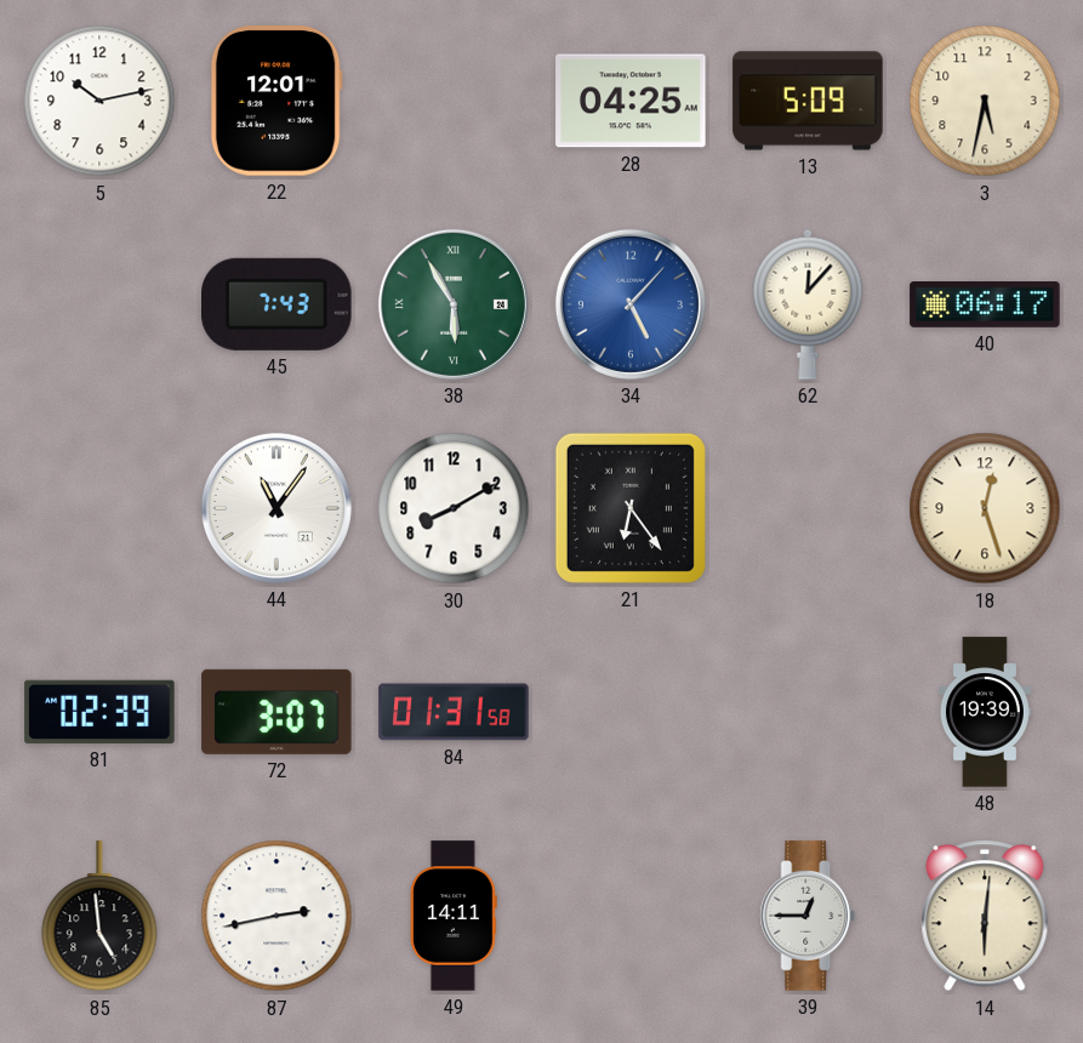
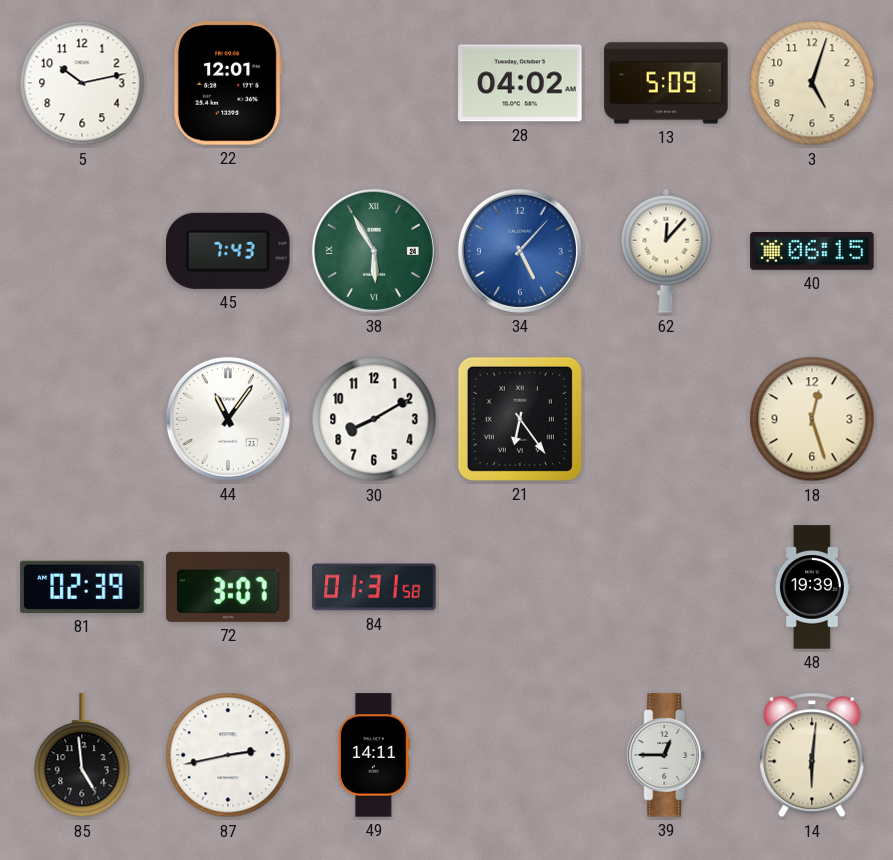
28: 04:25 -> 04:02
3: 5:32 -> 5:03
40: 06:17 -> 06:15
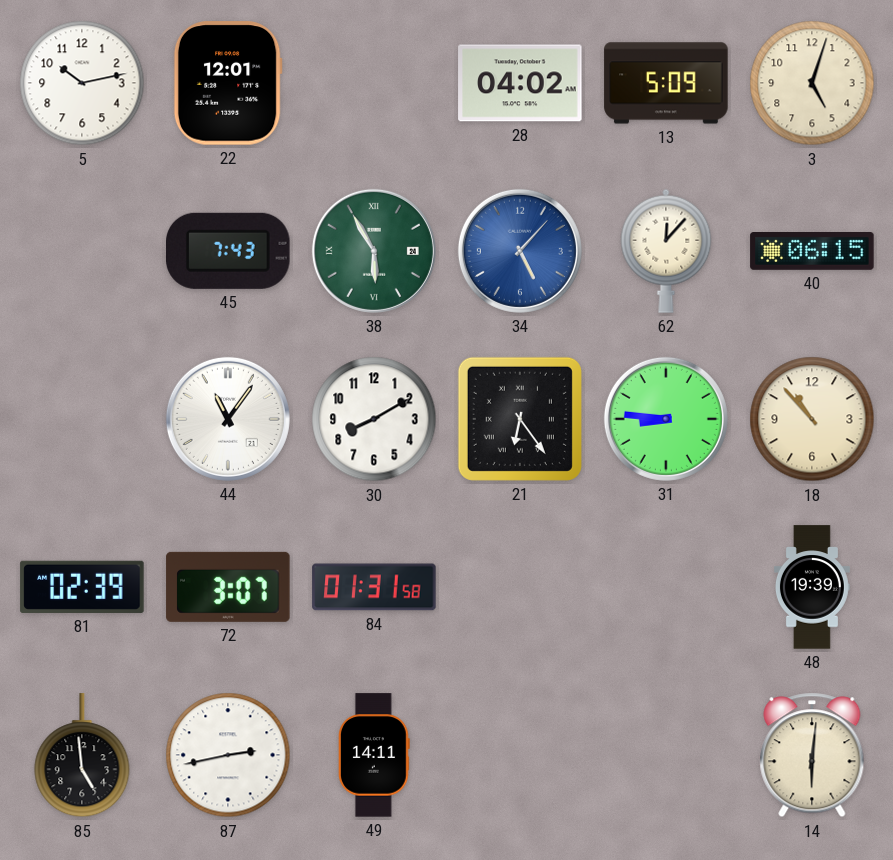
31: none -> 8:46
18: 12:27 -> 10:53
39: 12:45 -> none
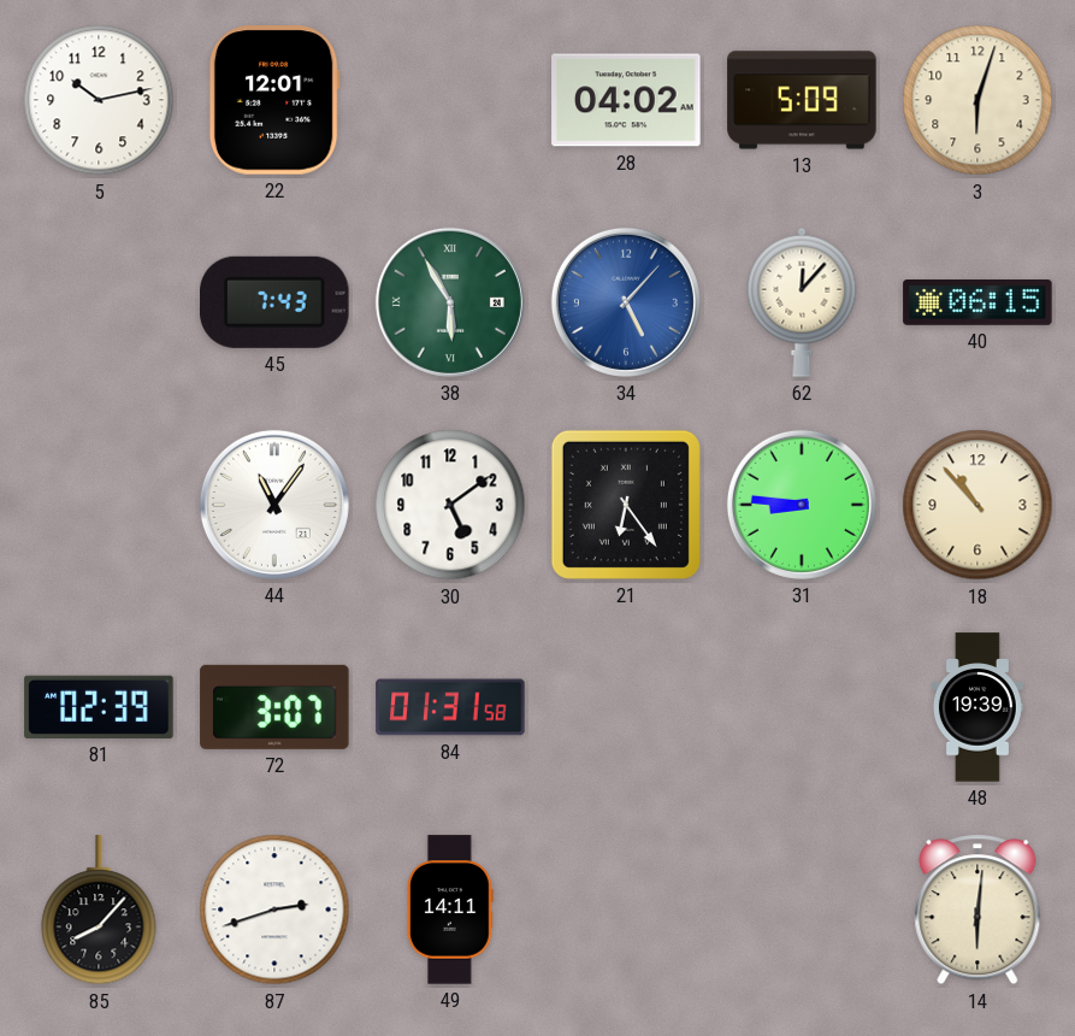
3: 5:03 -> 6:03
30: 8:10 -> 5:09
85: 4:59 -> 8:07
87: 2:43 -> 2:42
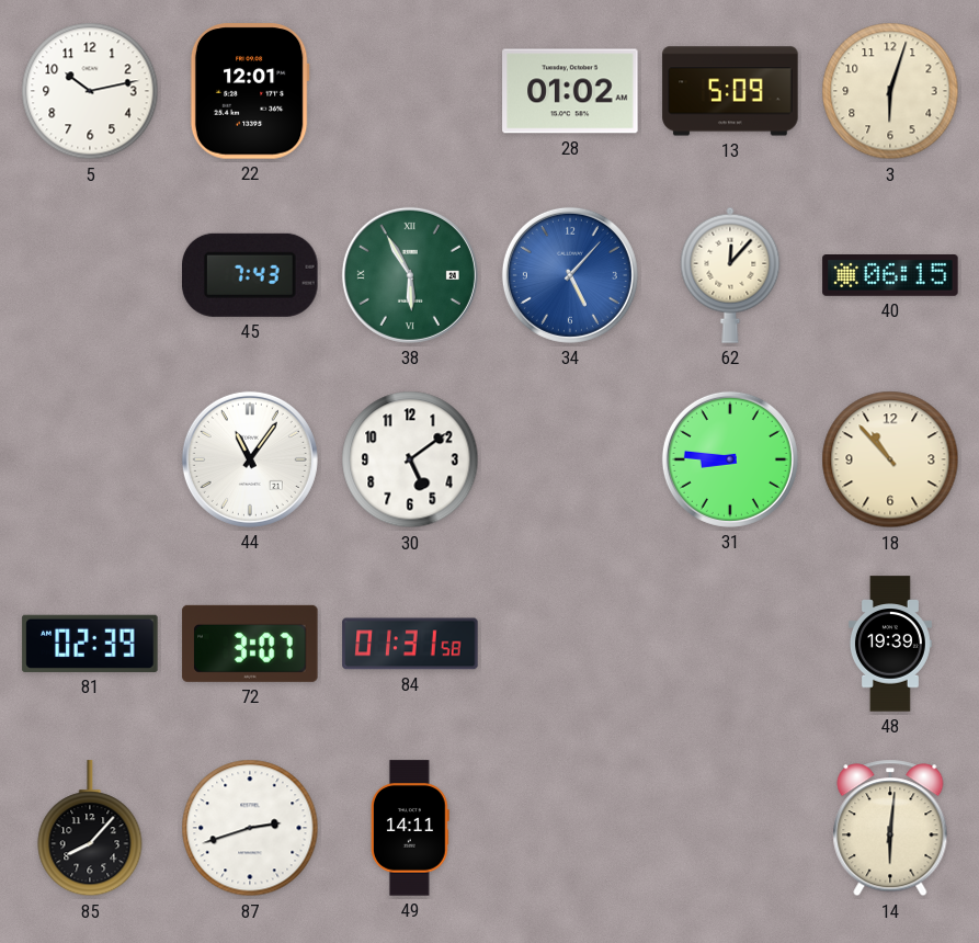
28: 04:02 -> 01:02
21: 6:24 -> none
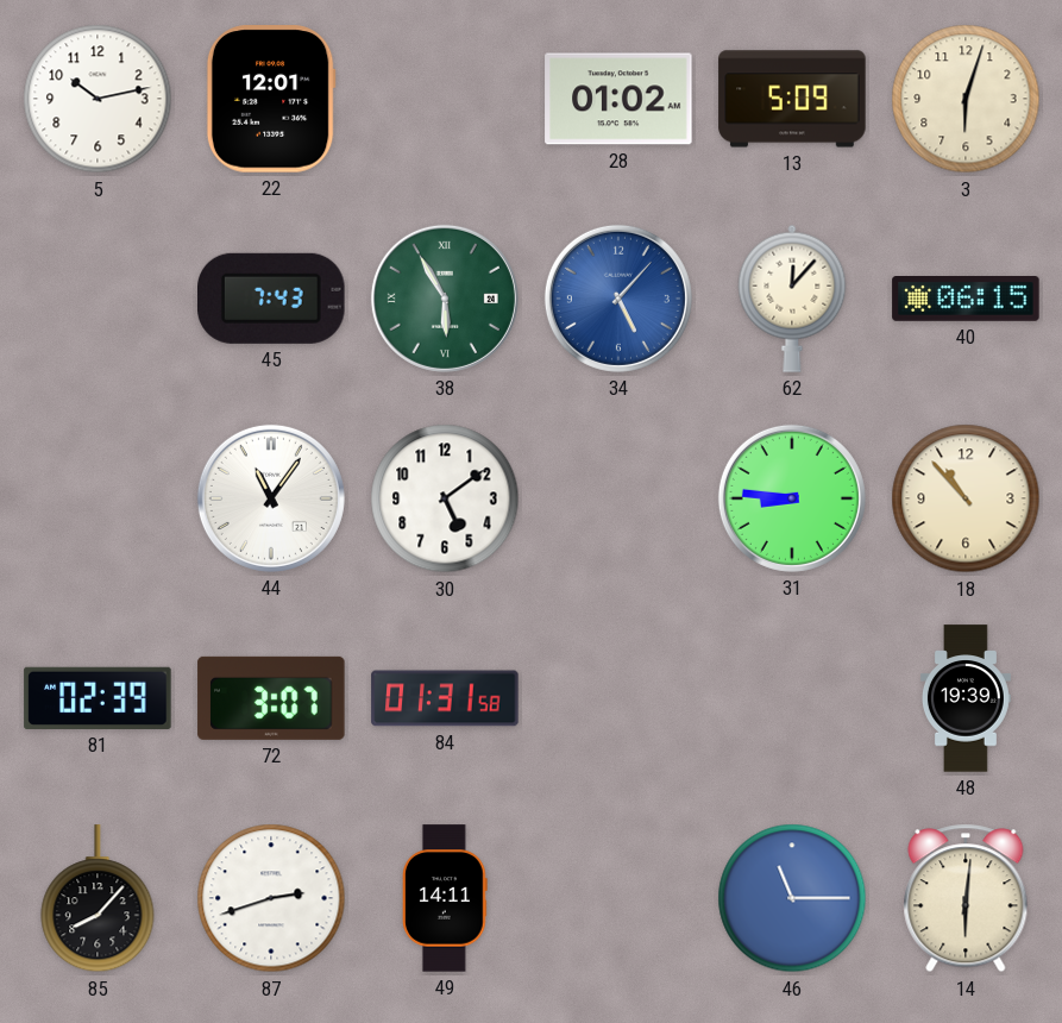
46: none -> 11:15
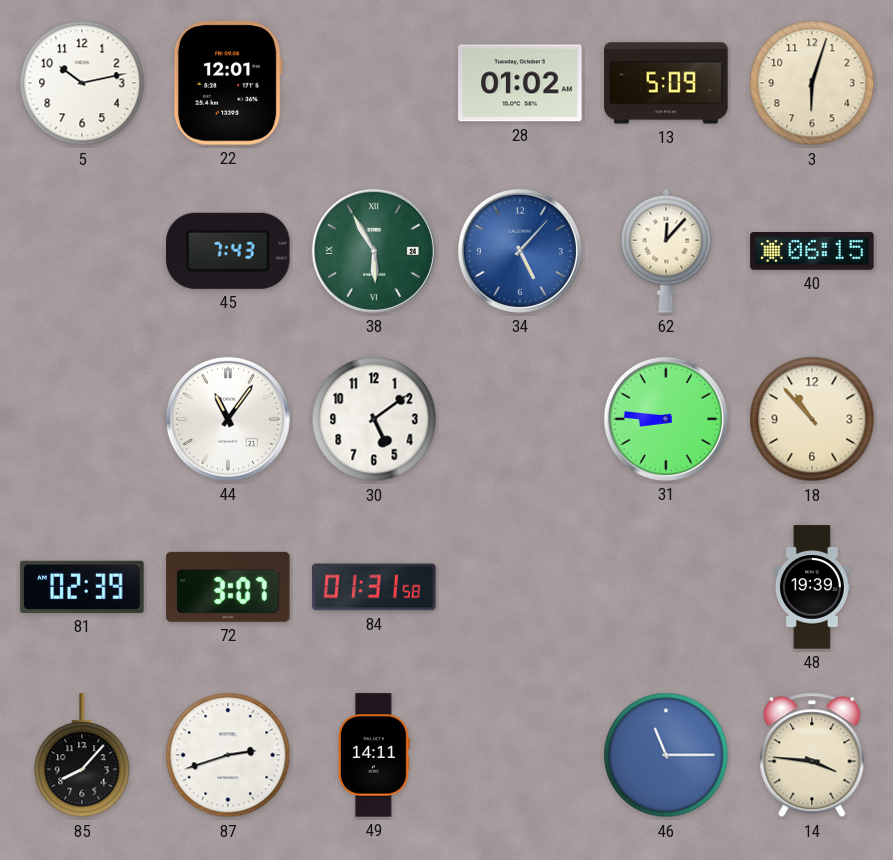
14: 6:01 -> 3:46
